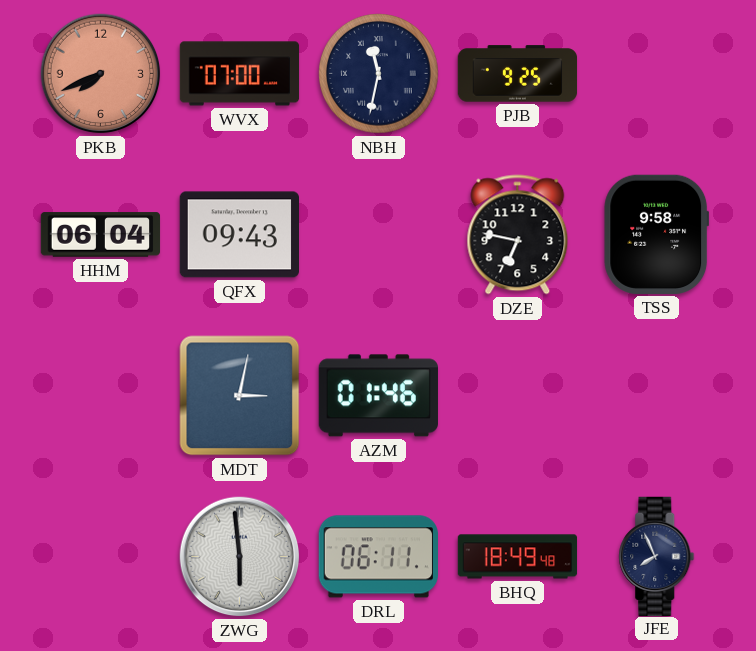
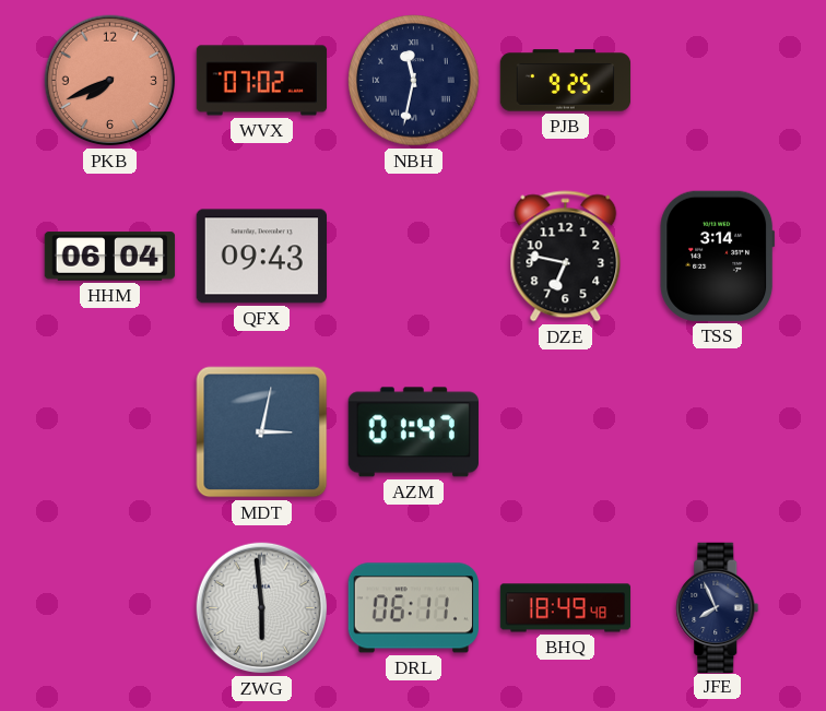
WVX: 07:00 -> 07:02
TSS: 9:58 -> 3:14
AZM: 01:46 -> 01:47
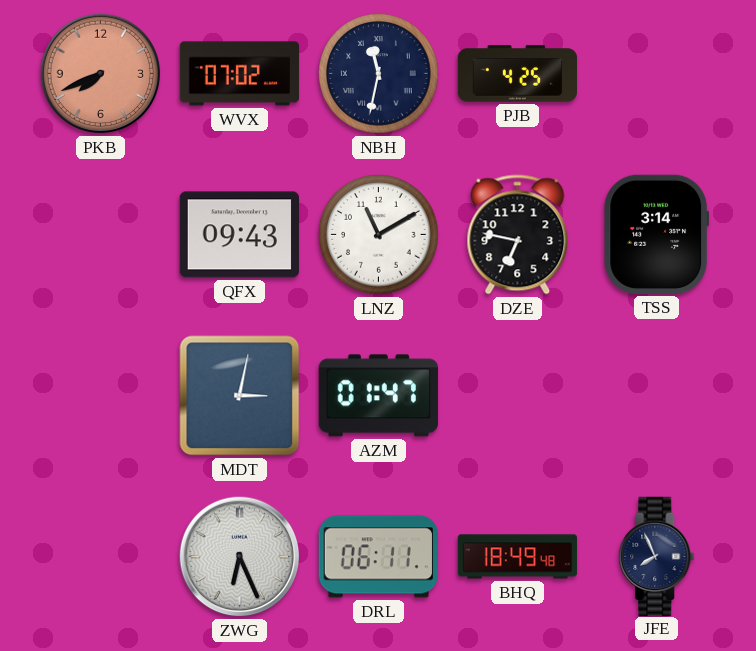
PJB: 9:25 -> 4:25
HHM: 06:04 -> none
LNZ: none -> 11:10
ZWG: 5:59 -> 6:26
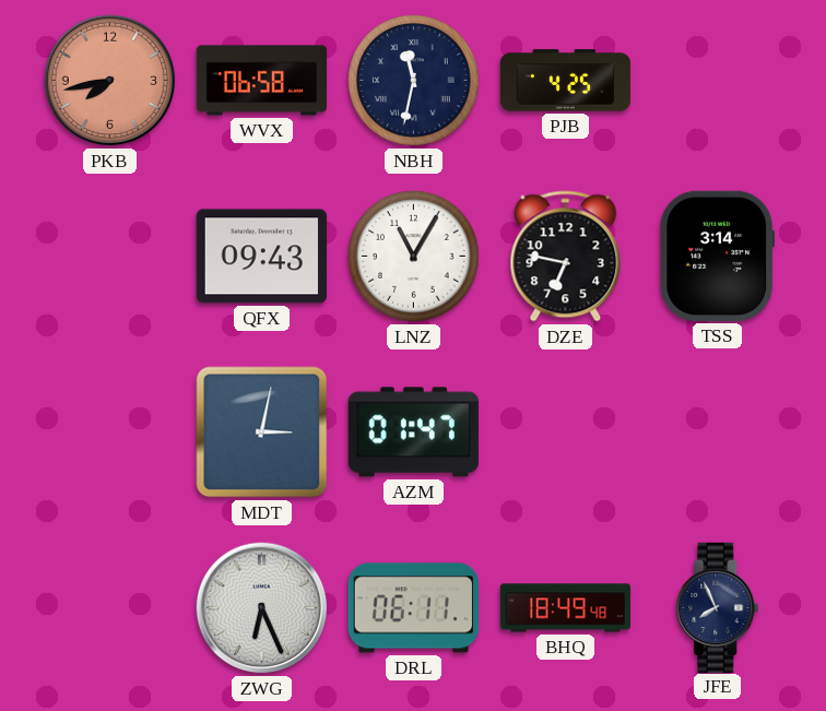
PKB: 7:41 -> 7:43
WVX: 07:02 -> 06:58
LNZ: 11:10 -> 11:05
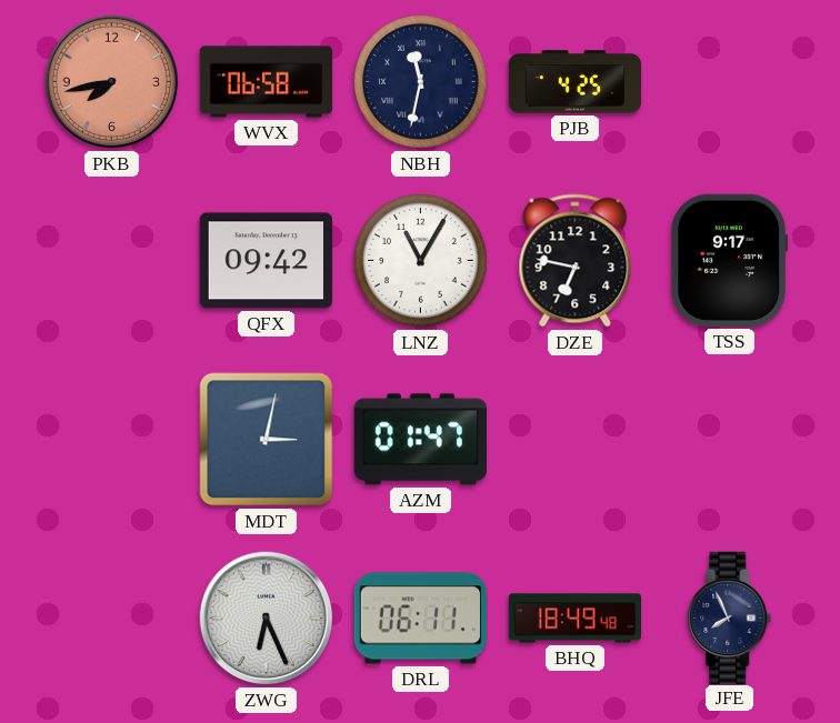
QFX: 09:43 -> 09:42
TSS: 3:14 -> 9:17
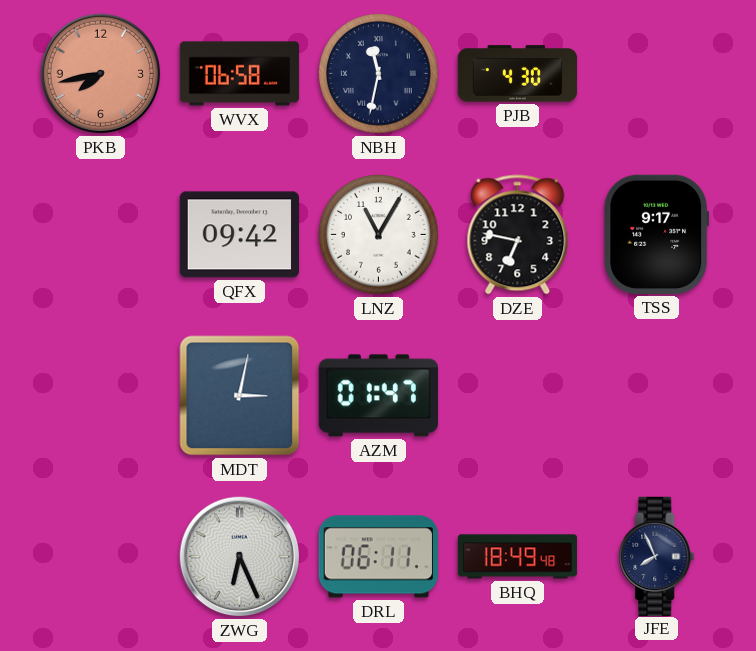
PJB: 4:25 -> 4:30
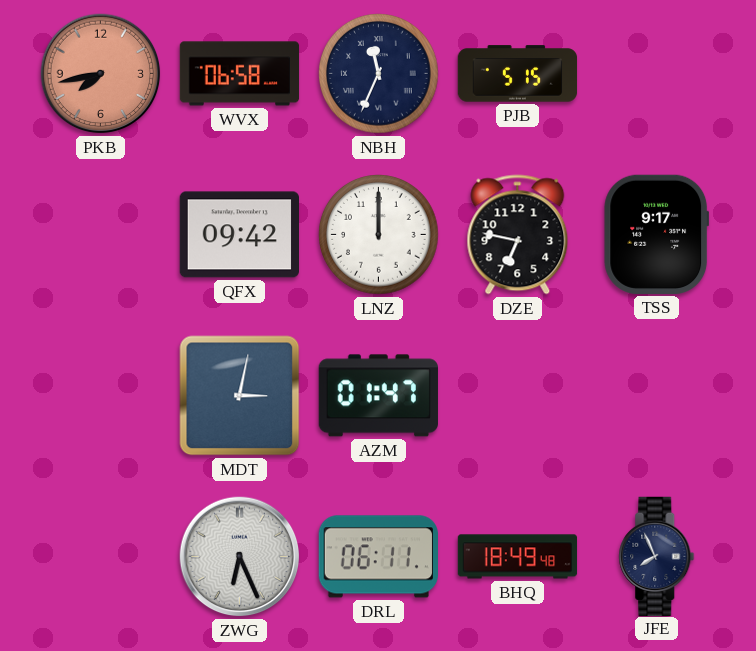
NBH: 11:32 -> 11:34
PJB: 4:30 -> 5:15
LNZ: 11:05 -> 12:00
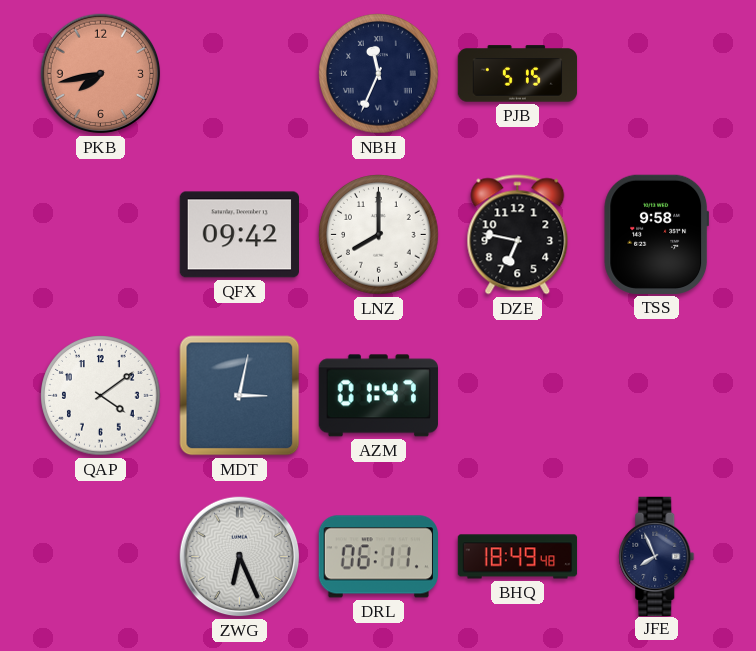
WVX: 06:58 -> none
LNZ: 12:00 -> 8:00
TSS: 9:17 -> 9:58
QAP: none -> 4:09
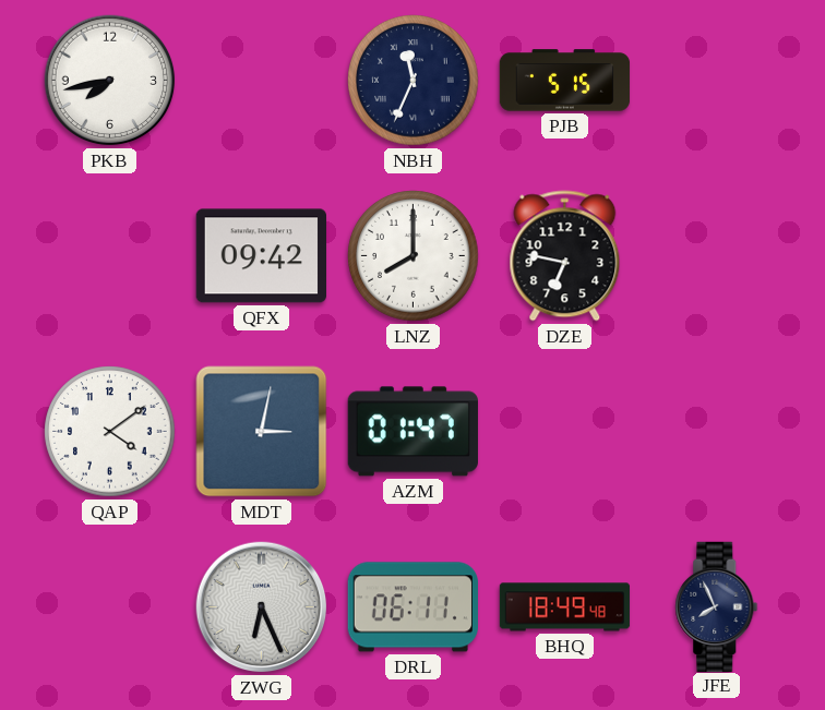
PKB dial: salmon -> white
TSS: 9:58 -> none
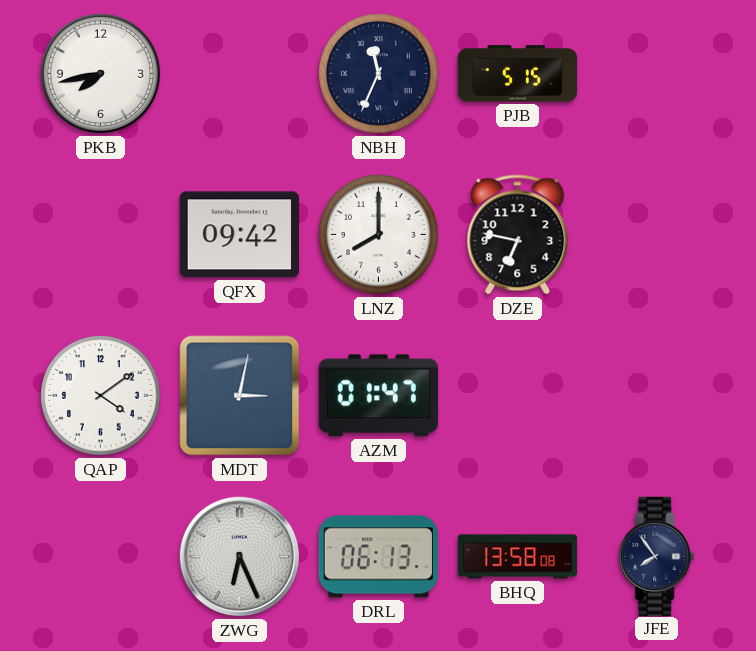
DRL: 06:11 -> 06:13
BHQ: 18:49 -> 13:58
JFE: 7:56 -> 7:54
